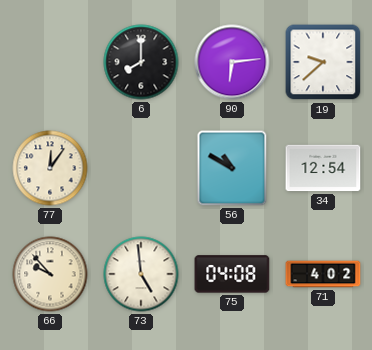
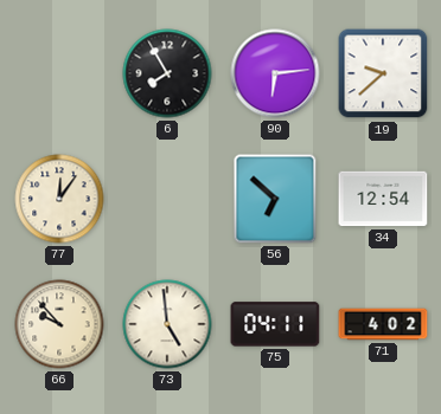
6: 8:00 -> 7:55
56: 10:50 -> 6:52
75: 04:08 -> 04:11
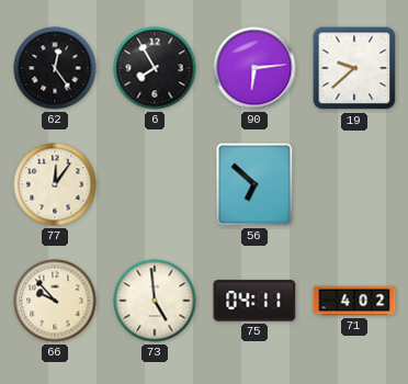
62: none -> 12:24
34: 12:54 -> none
